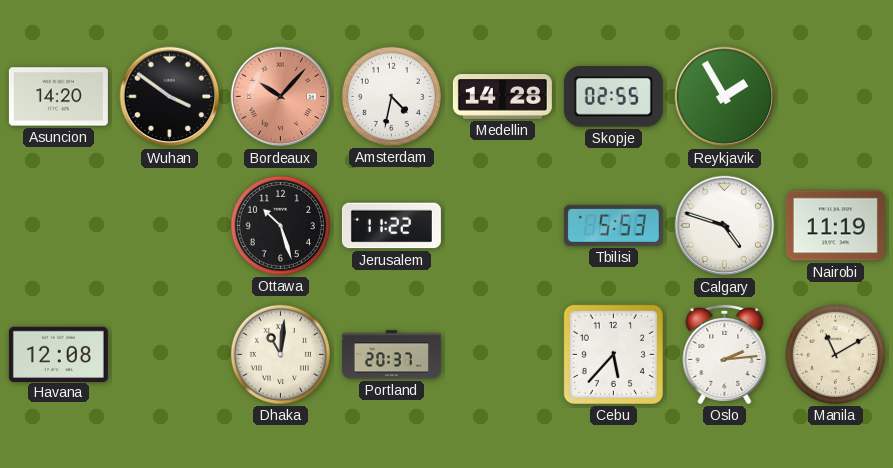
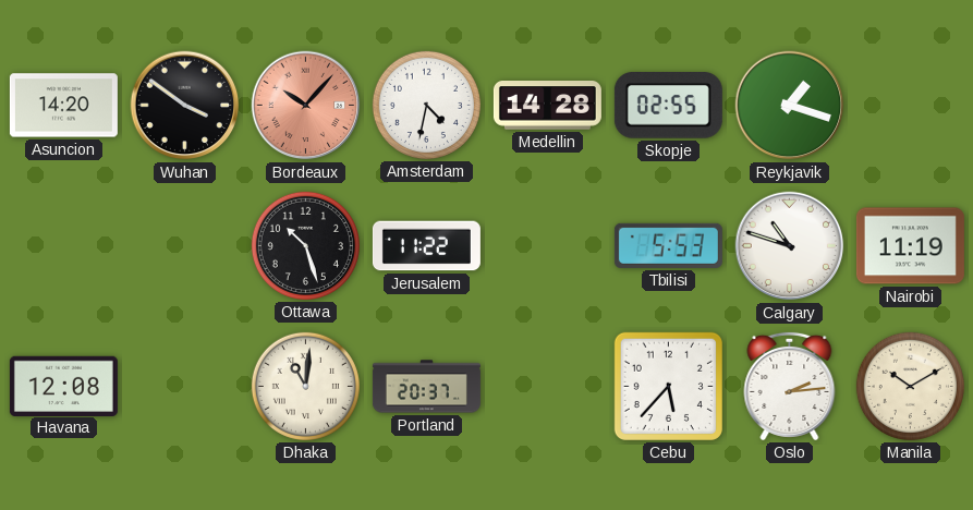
Reykjavik: 1:55 -> 1:18
Calgary: 4:48 -> 10:48
Manila: 11:10 -> 10:10
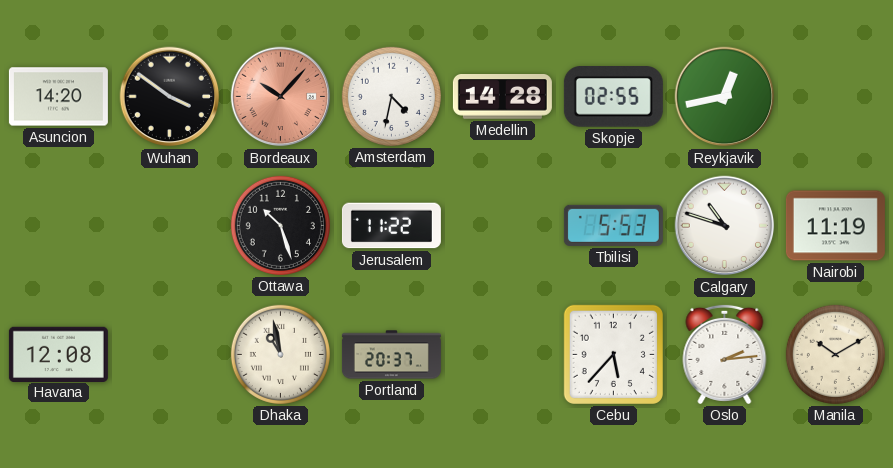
Reykjavik: 1:18 -> 12:43
Dhaka: 11:01 -> 10:58
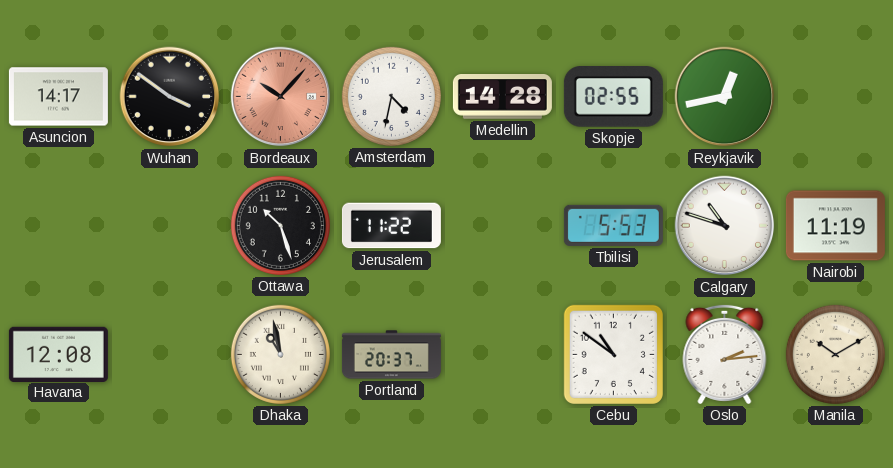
Asuncion: 14:20 -> 14:17
Cebu: 5:37 -> 10:51
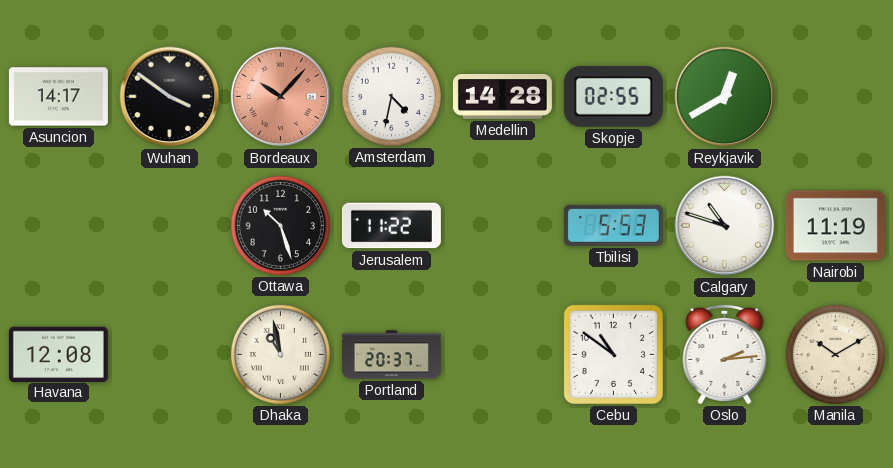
Reykjavik: 12:43 -> 12:40
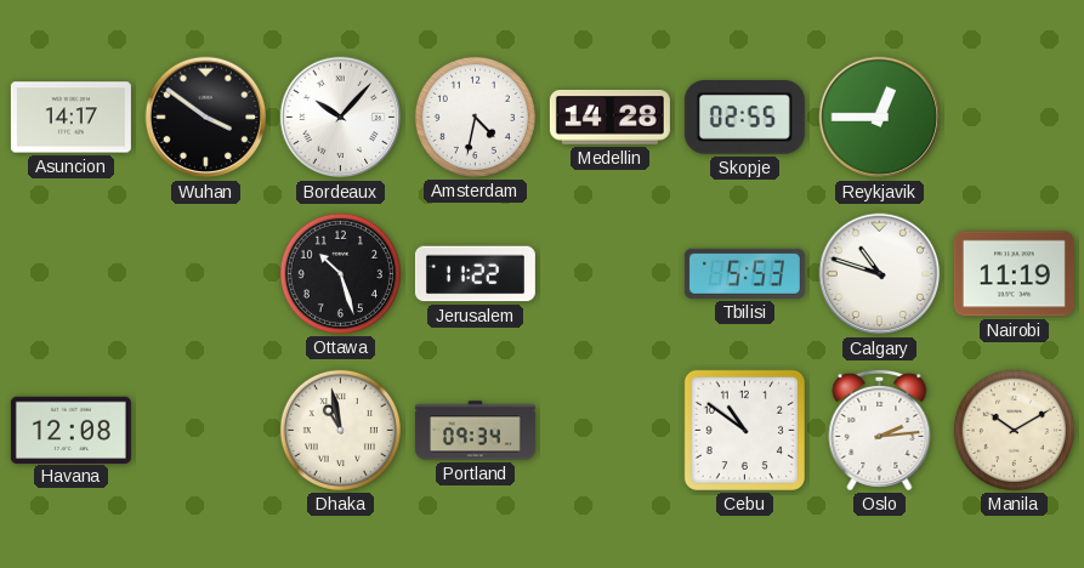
Bordeaux dial: salmon -> white
Reykjavik: 12:40 -> 12:45
Portland: 20:37 -> 09:34
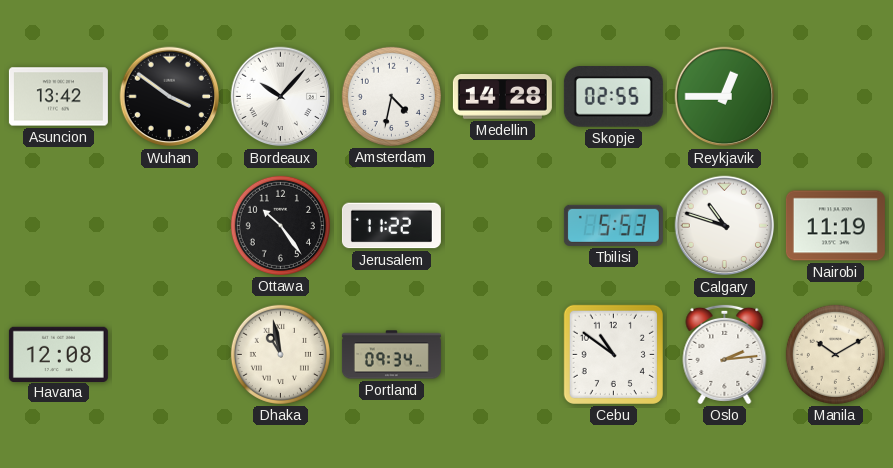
Asuncion: 14:17 -> 13:42
Ottawa: 10:27 -> 10:24
